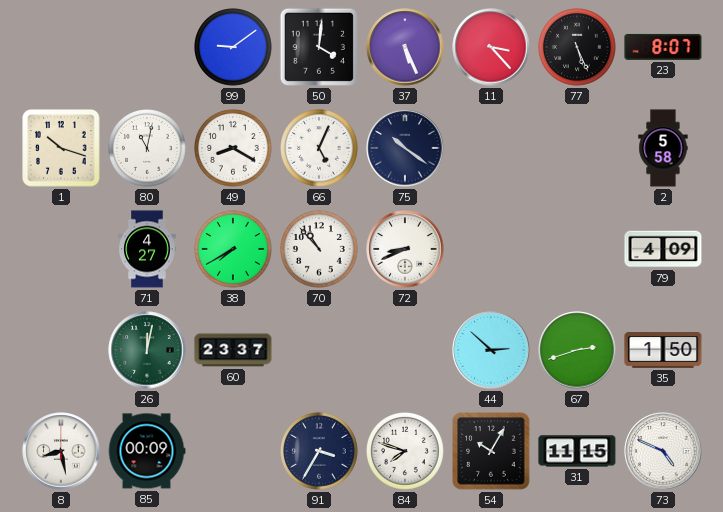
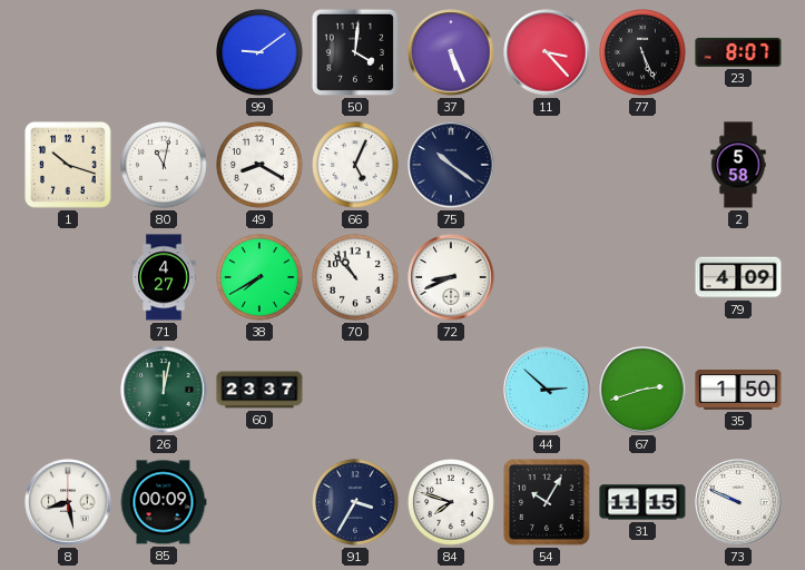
73: 4:49 -> 9:49
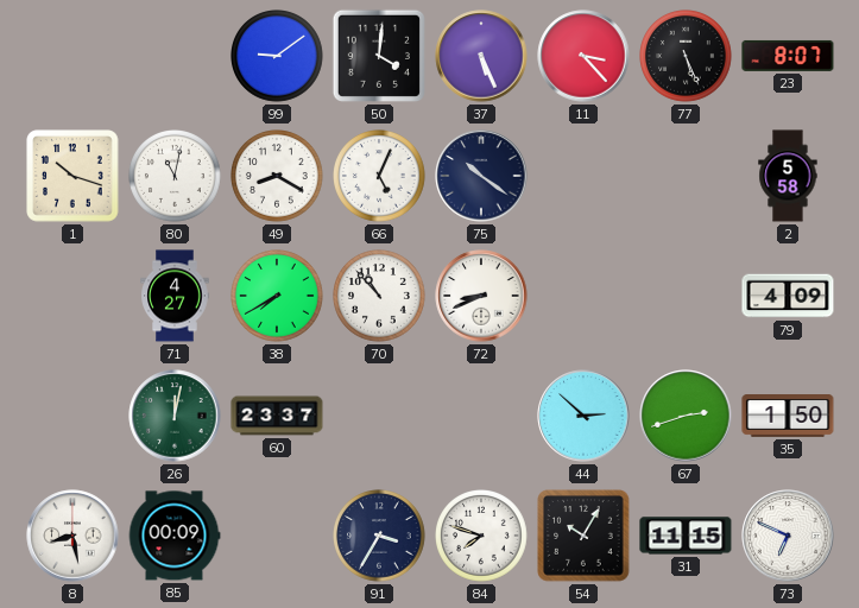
73: 9:49 -> 6:49
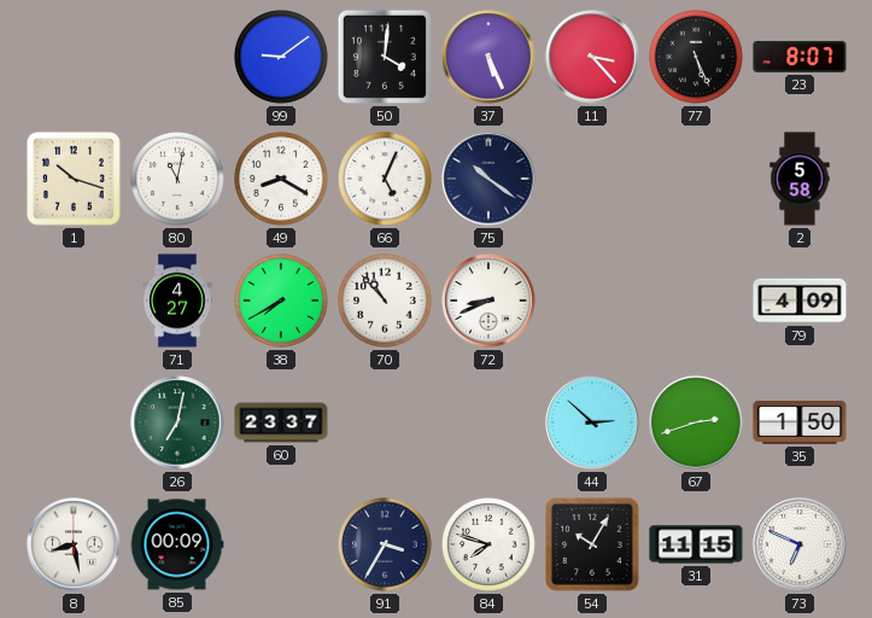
26: 12:02 -> 7:02
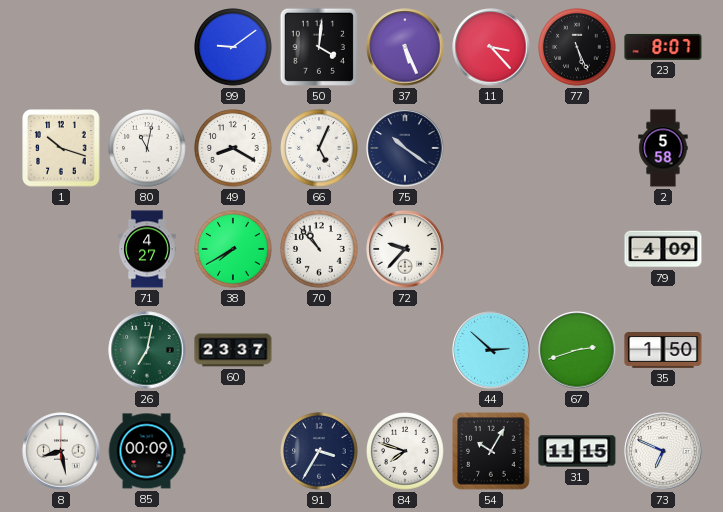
72: 8:41 -> 9:37
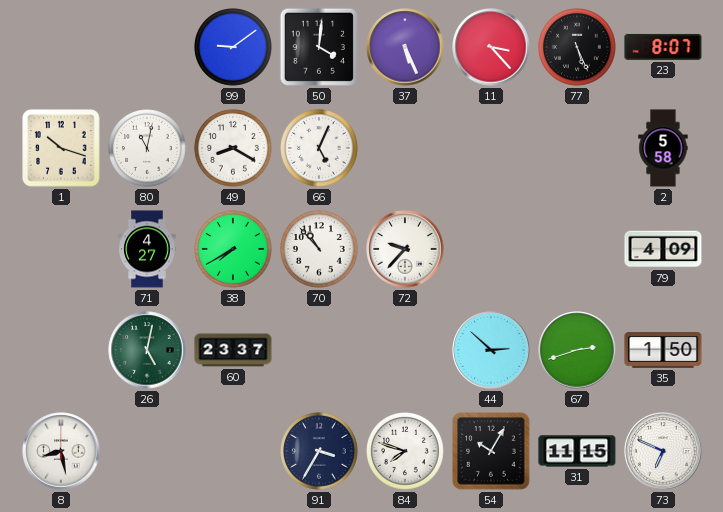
75: 10:21 -> none
26: 7:02 -> 5:02
85: 00:09 -> none
